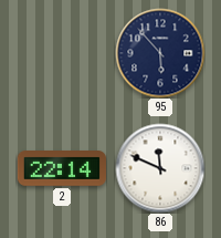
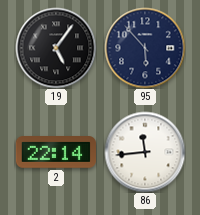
19: none -> 5:06
86: 11:49 -> 11:44
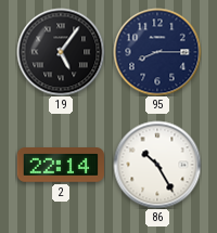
95: 5:53 -> 8:15
86: 11:44 -> 10:25
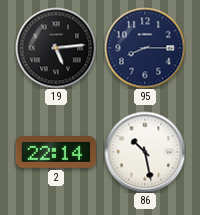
19: 5:06 -> 5:14
86: 10:25 -> 10:28
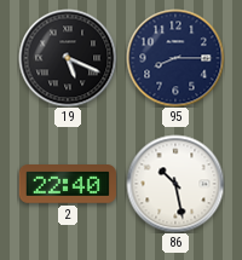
19: 5:14 -> 5:19
2: 22:14 -> 22:40
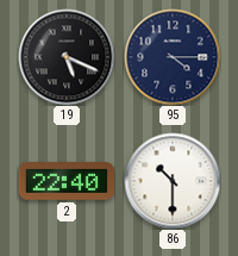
95: 8:15 -> 4:15
86: 10:28 -> 10:30
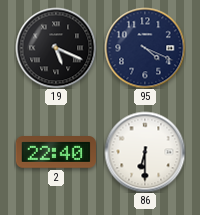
95: 4:15 -> 4:19
86: 10:30 -> 6:30
